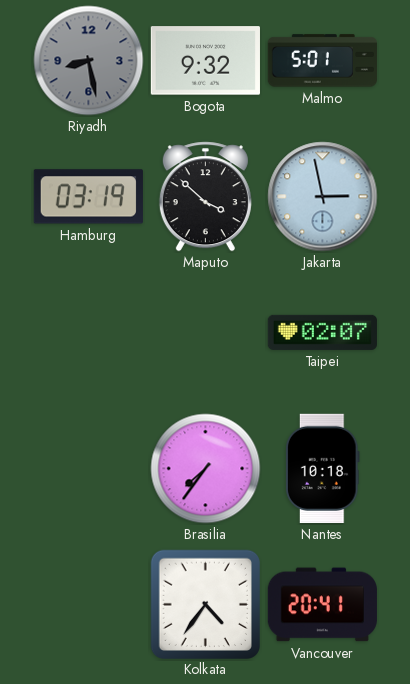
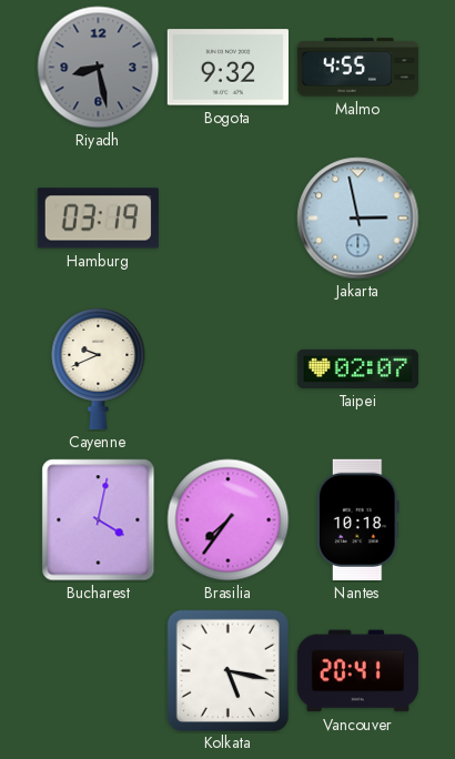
Malmo: 5:01 -> 4:55
Maputo: 3:52 -> none
Cayenne: none -> 9:41
Bucharest: none -> 4:02
Kolkata: 4:36 -> 5:17
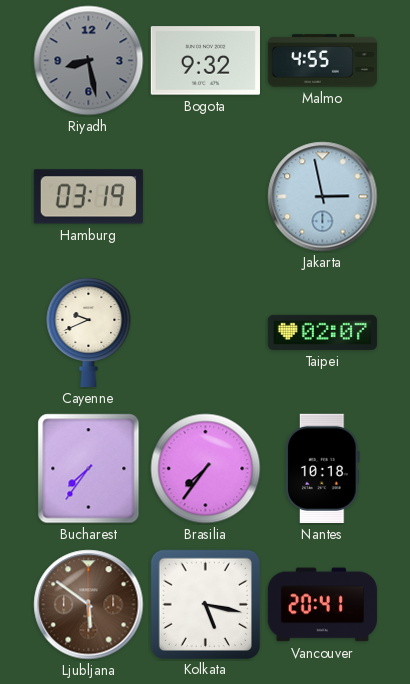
Bucharest: 4:02 -> 7:36
Ljubljana: none -> 5:51
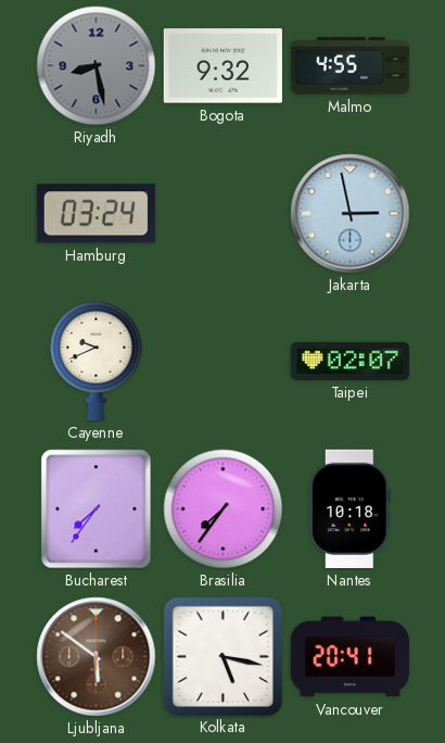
Hamburg: 03:19 -> 03:24
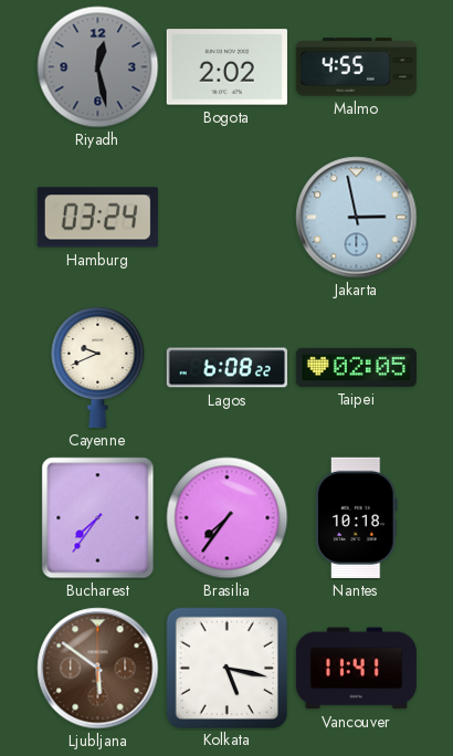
Riyadh: 8:28 -> 12:28
Bogota: 9:32 -> 2:02
Lagos: none -> 6:08
Taipei: 02:07 -> 02:05
Vancouver: 20:41 -> 11:41
